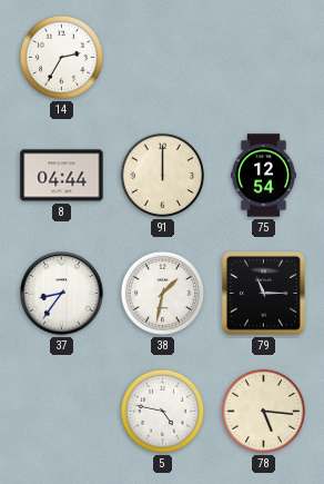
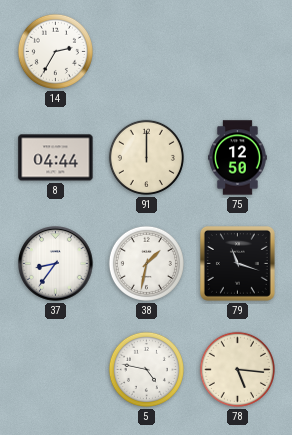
75: 12:54 -> 12:50
79: 11:15 -> 11:18
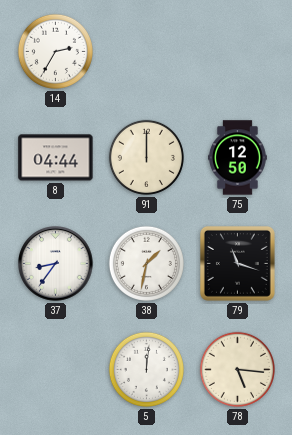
5: 4:47 -> 12:01
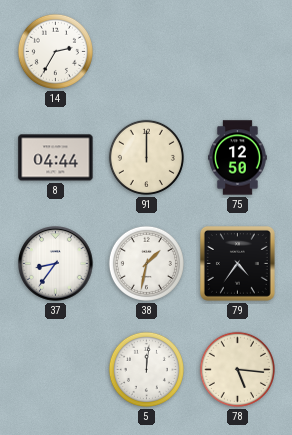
79: 11:18 -> 4:36
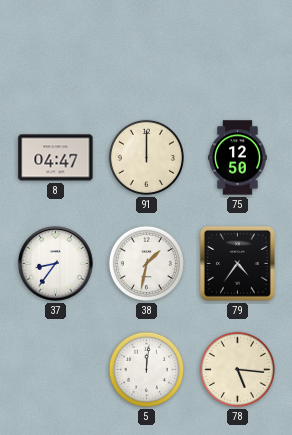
14: 2:35 -> none
8: 04:44 -> 04:47
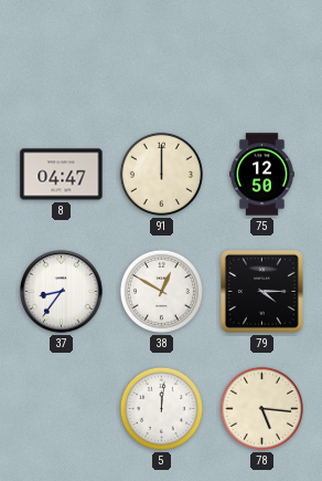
38: 1:32 -> 12:50
79: 4:36 -> 4:15
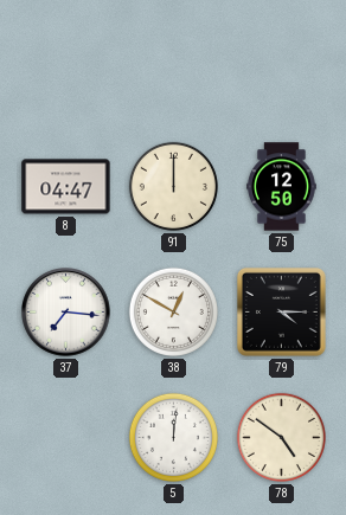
37: 8:36 -> 7:16
78: 5:16 -> 4:51
